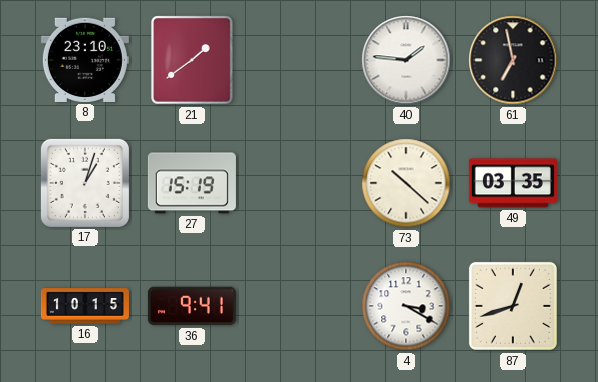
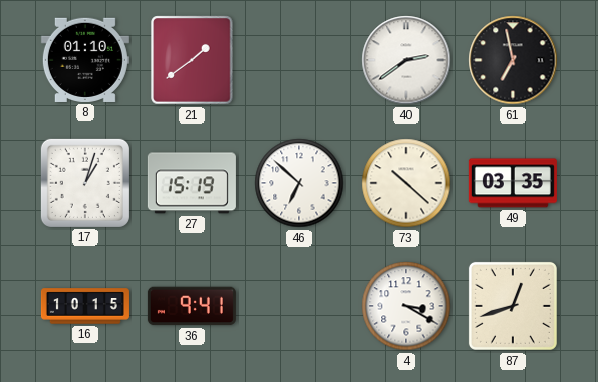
8: 23:10 -> 01:10
40: 1:46 -> 2:39
46: none -> 6:52
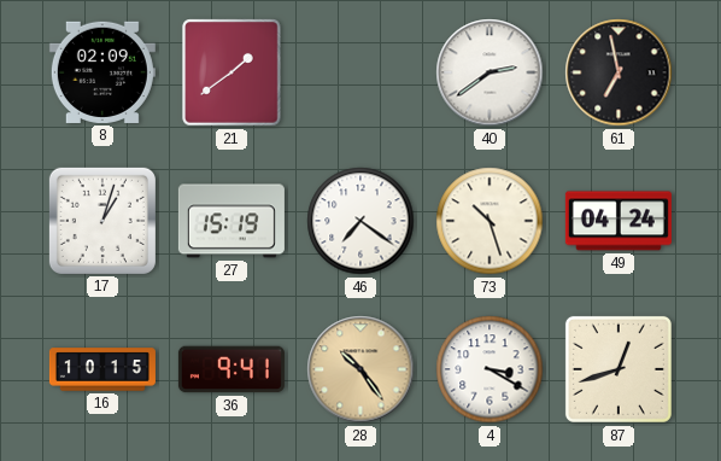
8: 01:10 -> 02:09
46: 6:52 -> 7:21
73: 10:22 -> 10:27
49: 03:35 -> 04:24
28: none -> 10:24
